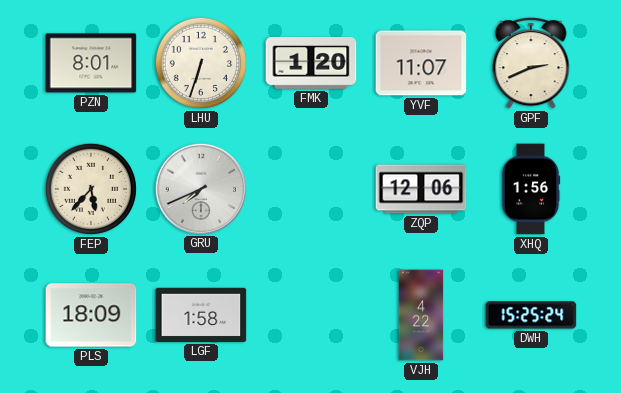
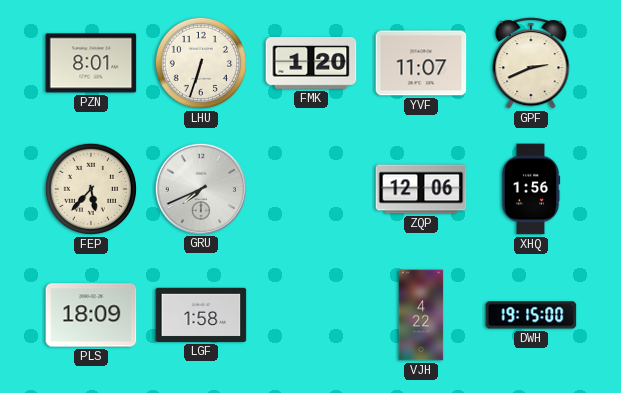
DWH: 15:25 -> 19:15
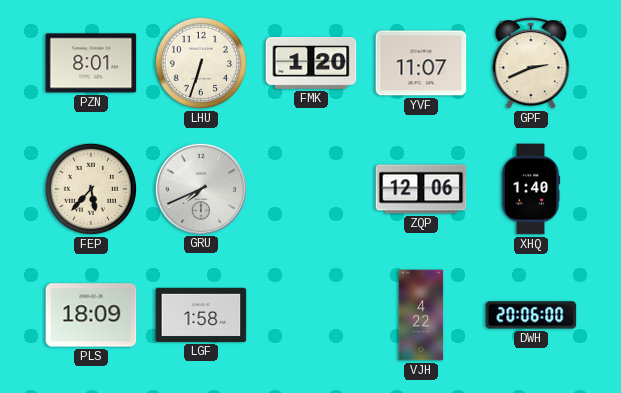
XHQ: 1:56 -> 1:40
DWH: 19:15 -> 20:06
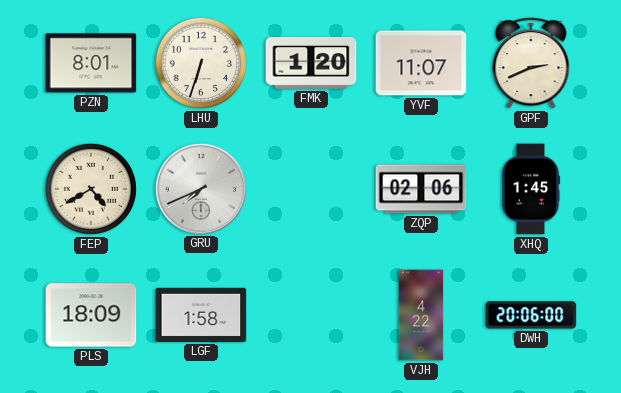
FEP: 5:37 -> 4:40
ZQP: 12:06 -> 02:06
XHQ: 1:40 -> 1:45
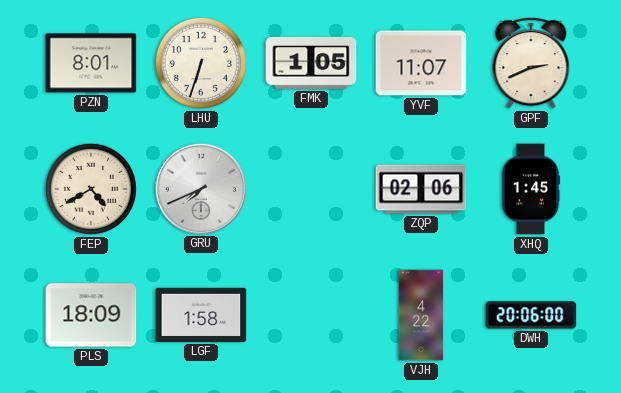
FMK: 1:20 -> 1:05
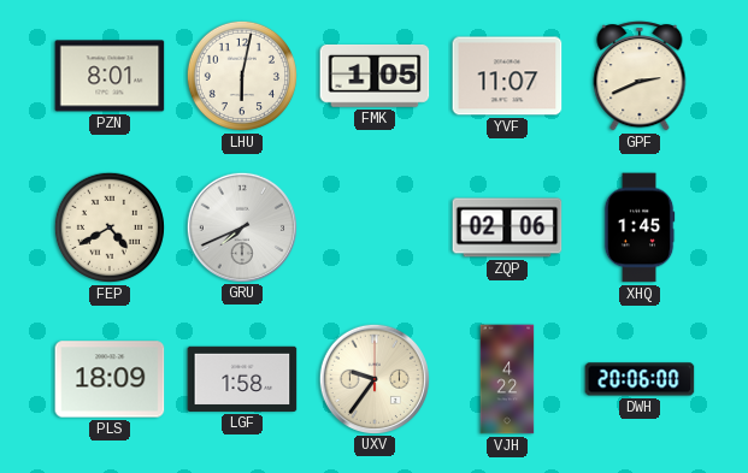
LHU: 6:33 -> 6:02
UXV: none -> 9:36
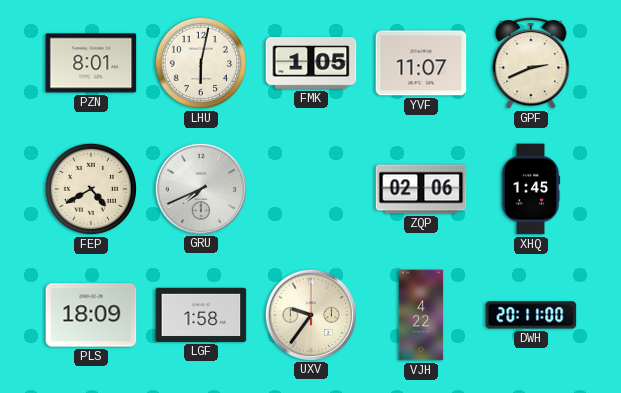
DWH: 20:06 -> 20:11
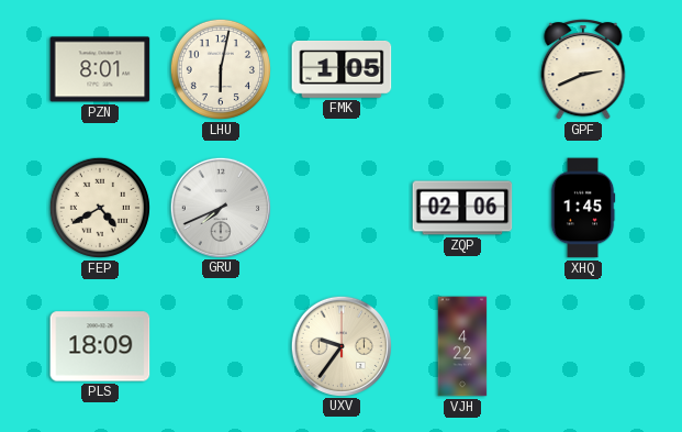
YVF: 11:07 -> none
LGF: 1:58 -> none
DWH: 20:11 -> none
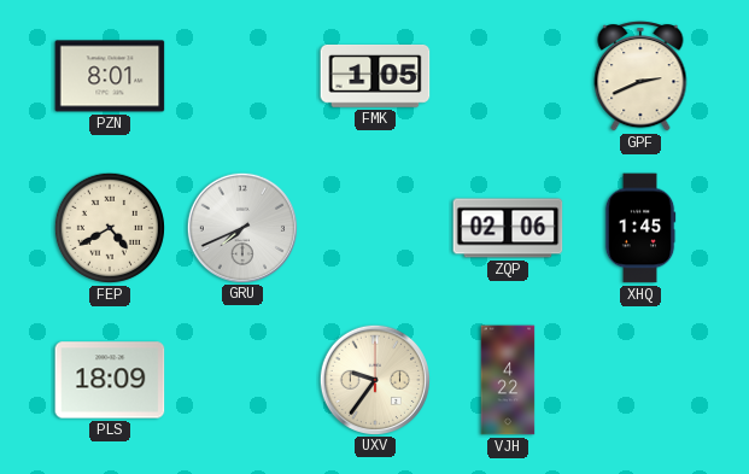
LHU: 6:02 -> none
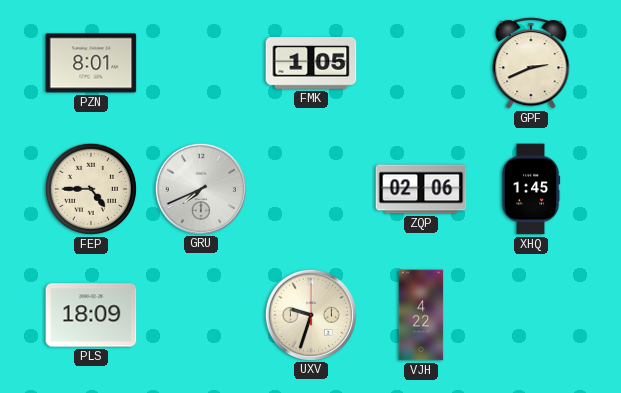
FEP: 4:40 -> 4:45
UXV: 9:36 -> 9:33
